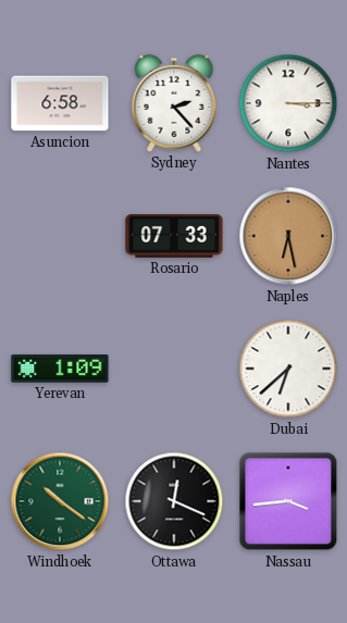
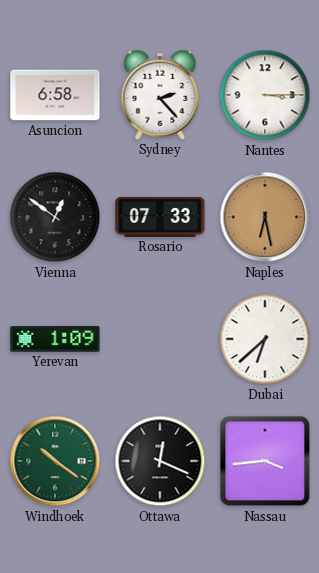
Vienna: none -> 12:51
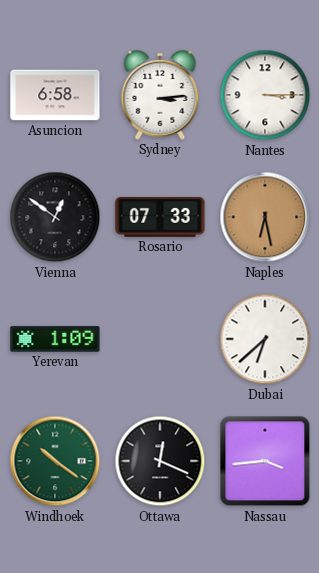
Sydney: 2:23 -> 3:14
